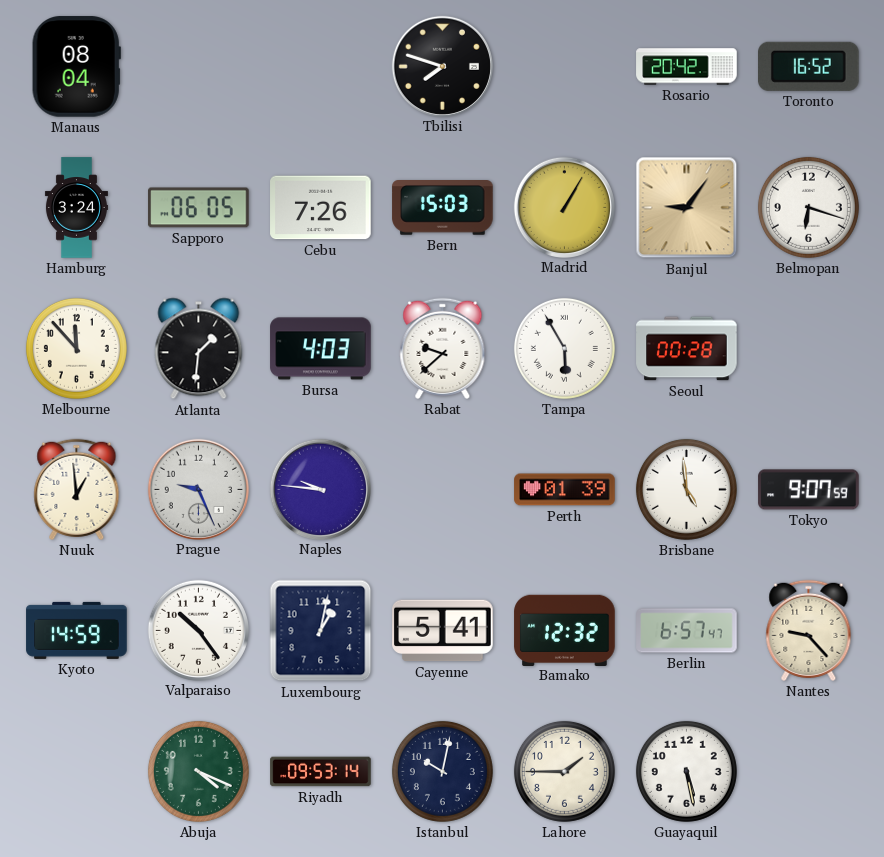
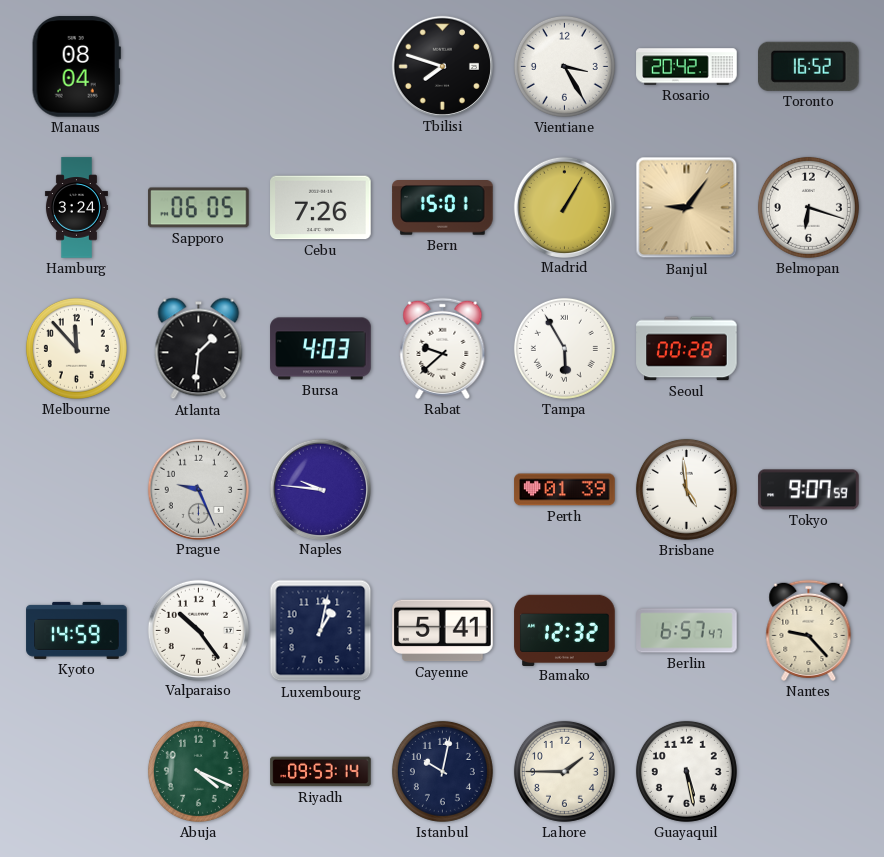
Vientiane: none -> 3:25
Bern: 15:03 -> 15:01
Nuuk: 12:59 -> none
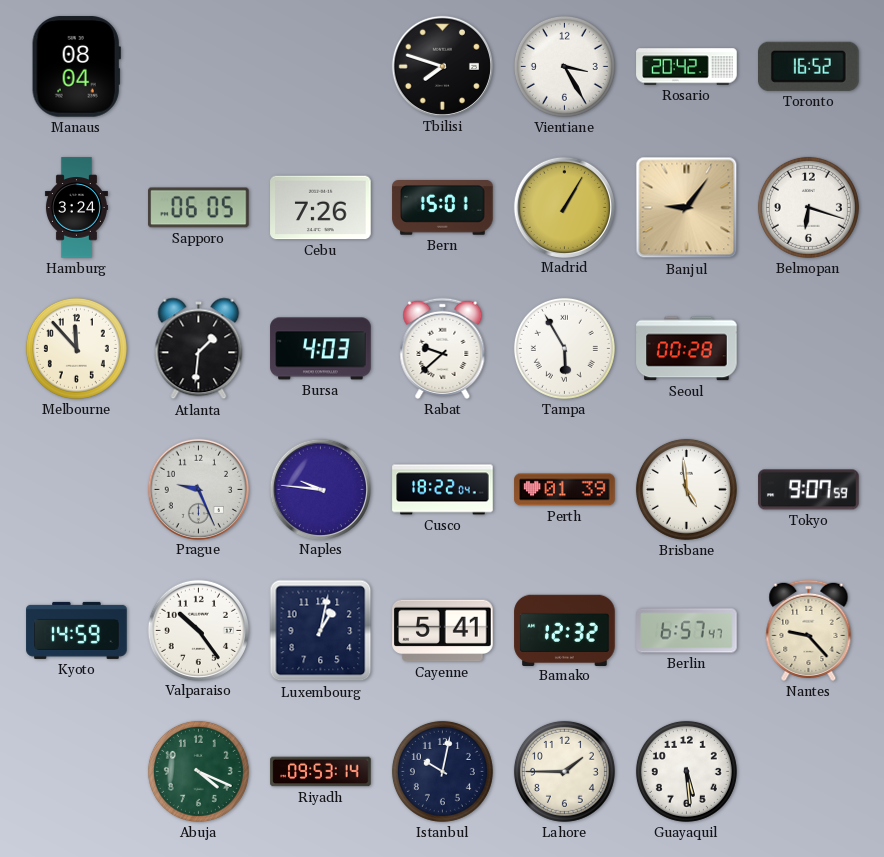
Cusco: none -> 18:22
Guayaquil: 5:28 -> 5:29
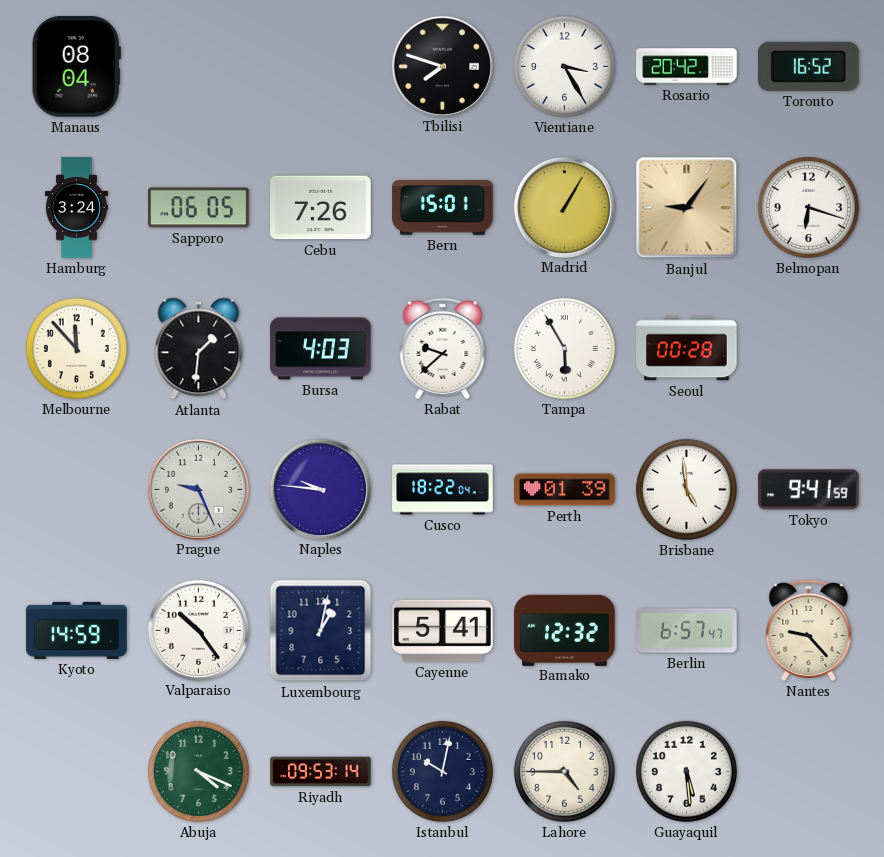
Tokyo: 9:07 -> 9:41
Lahore: 1:45 -> 4:45
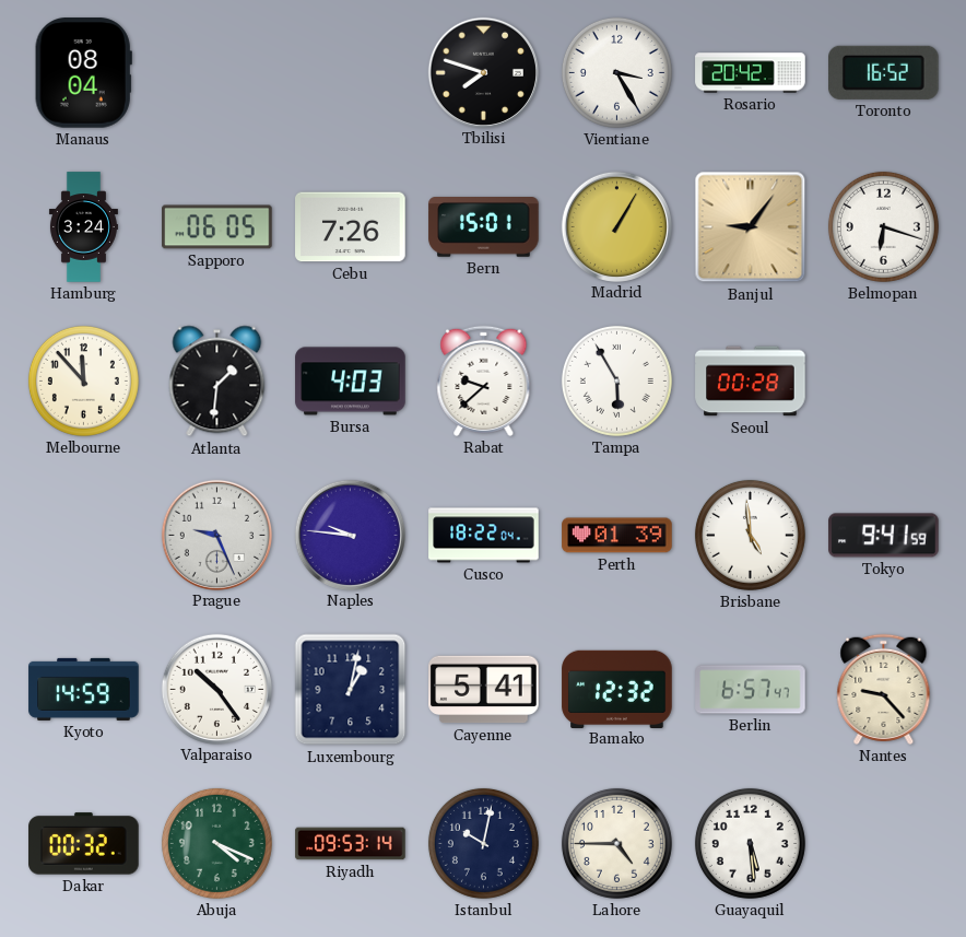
Dakar: none -> 00:32
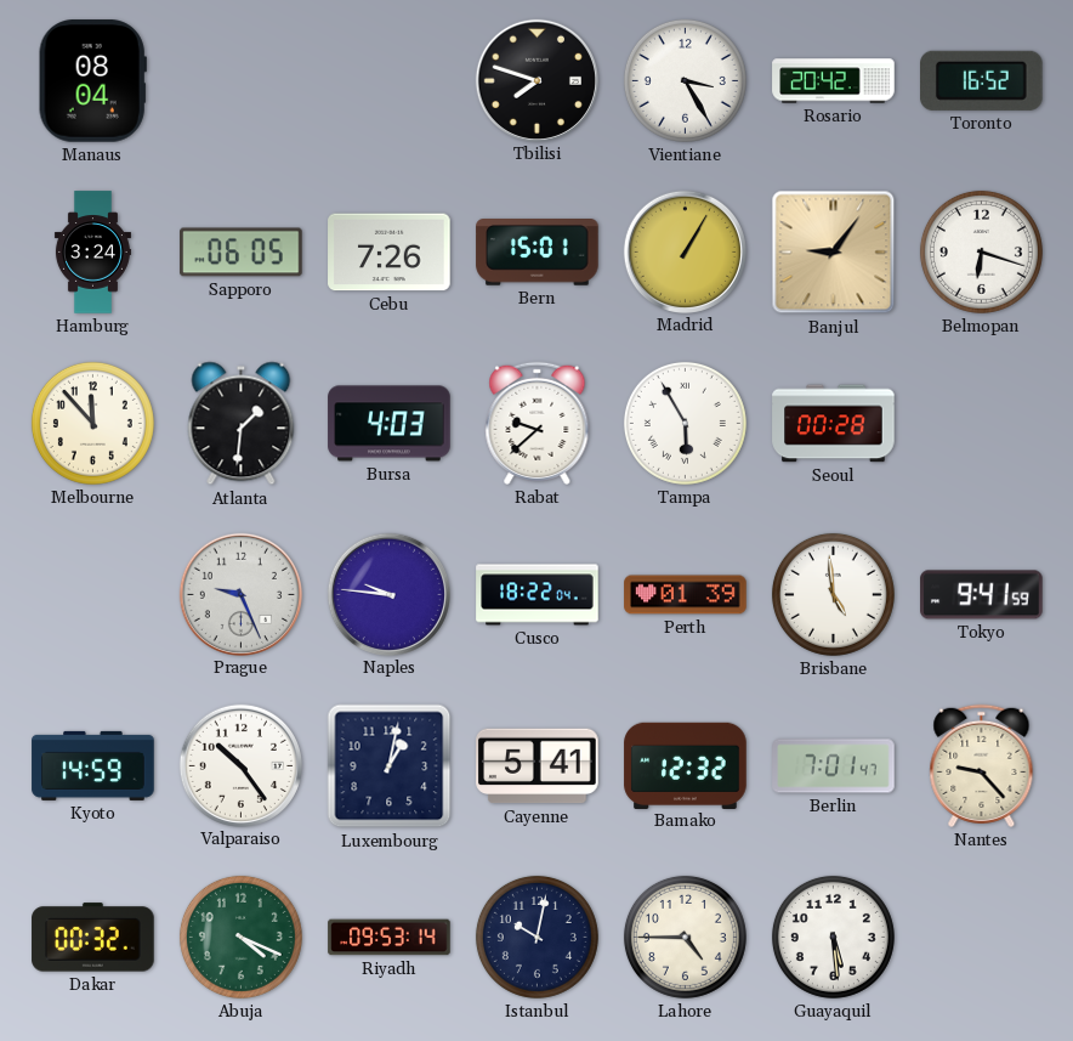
Berlin: 6:57 -> 7:01
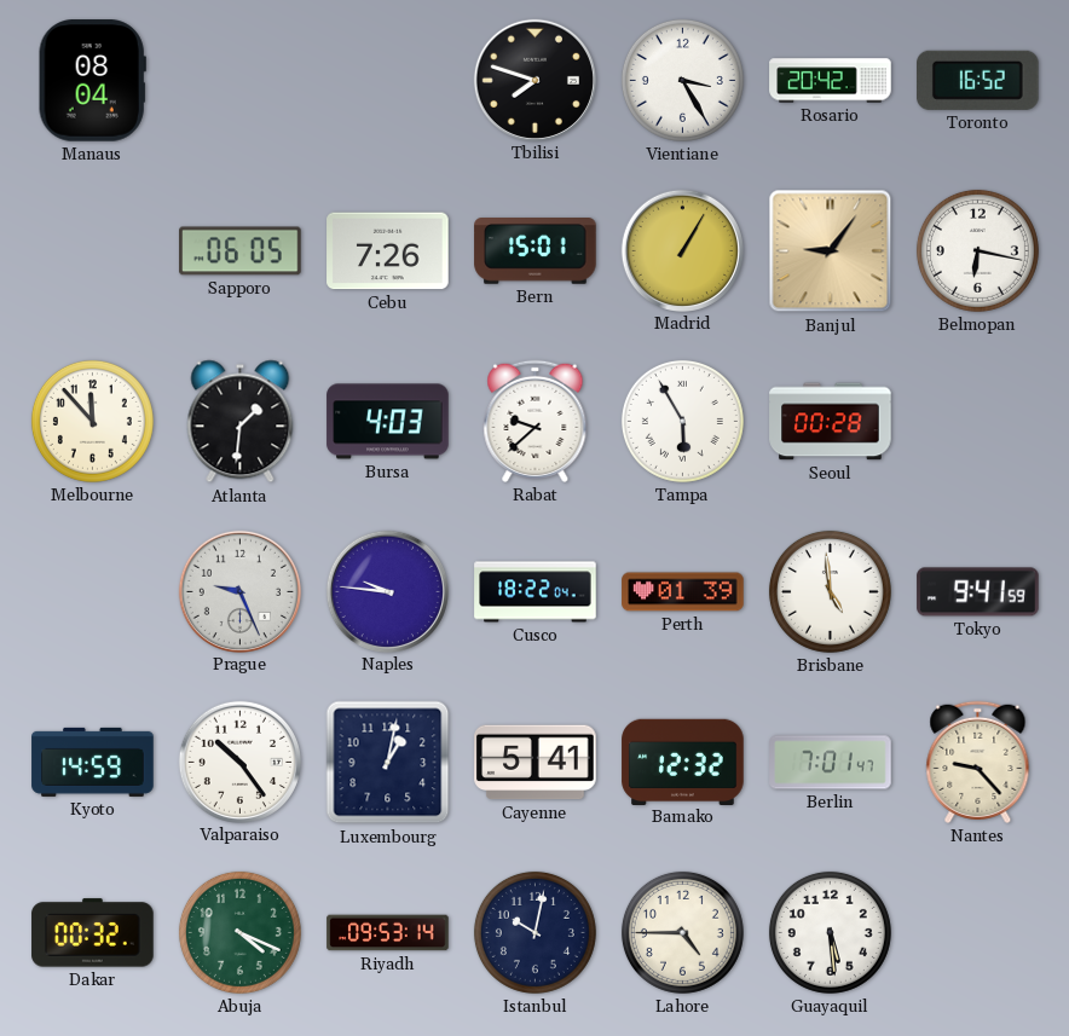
Hamburg: 3:24 -> none
Belmopan: 6:18 -> 6:17
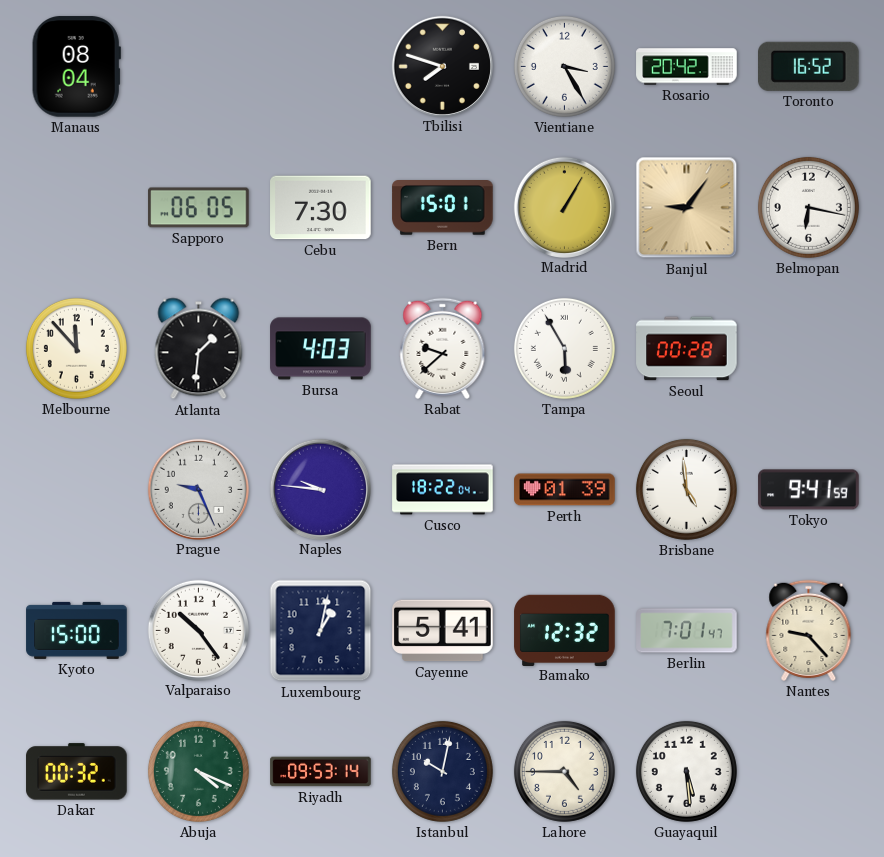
Cebu: 7:26 -> 7:30
Kyoto: 14:59 -> 15:00
